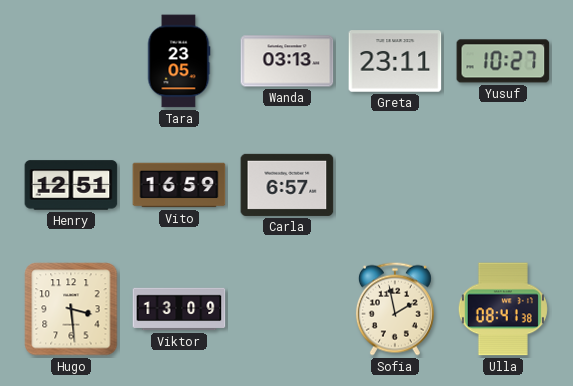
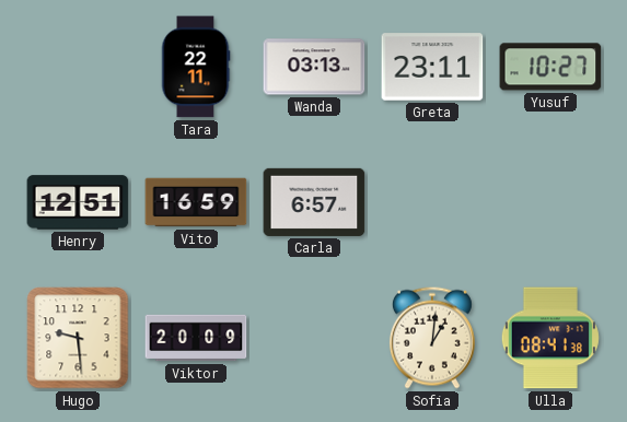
Tara: 23:05 -> 22:11
Hugo: 3:29 -> 9:29
Viktor: 13:09 -> 20:09
Sofia: 1:58 -> 1:01
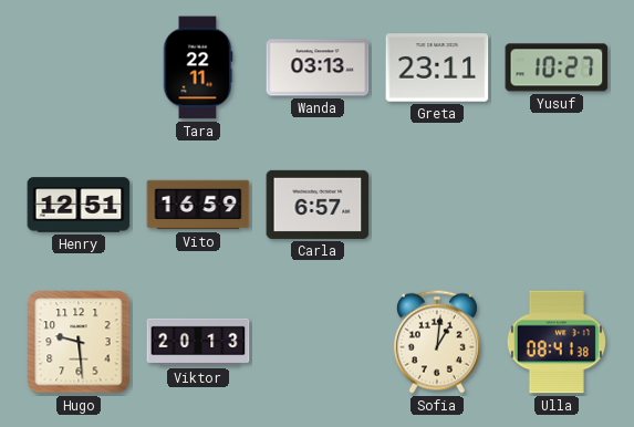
Viktor: 20:09 -> 20:13
